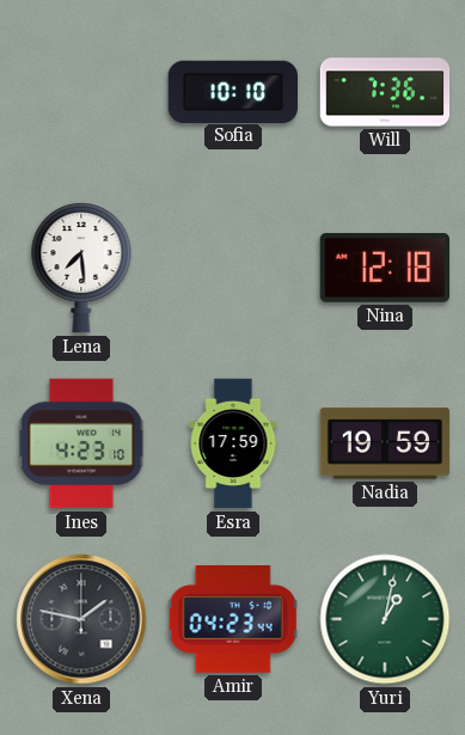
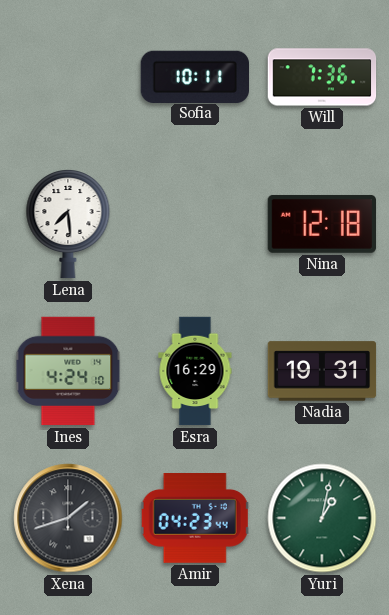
Sofia: 10:10 -> 10:11
Ines: 4:23 -> 4:24
Esra: 17:59 -> 16:29
Nadia: 19:59 -> 19:31
Xena: 1:47 -> 1:42
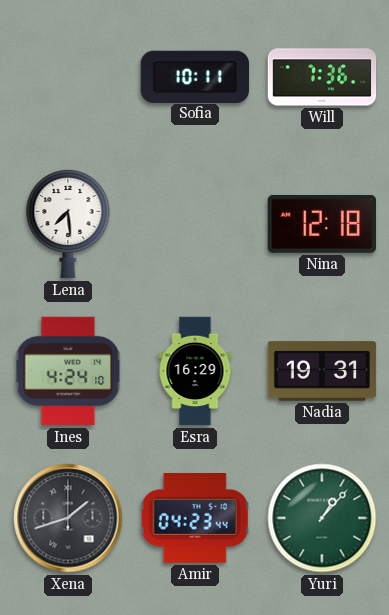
Yuri: 1:02 -> 1:07
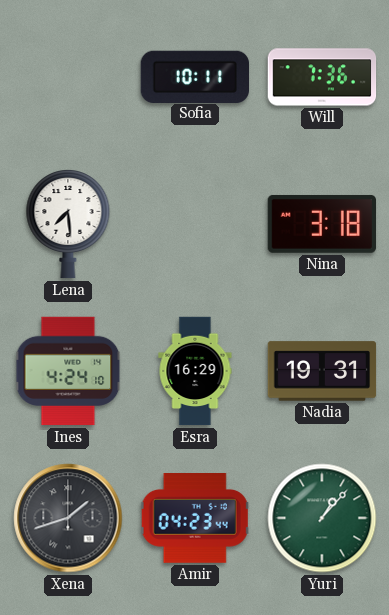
Nina: 12:18 -> 3:18
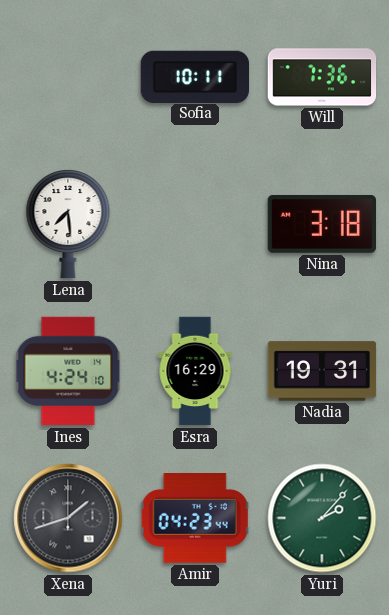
Yuri: 1:07 -> 2:07
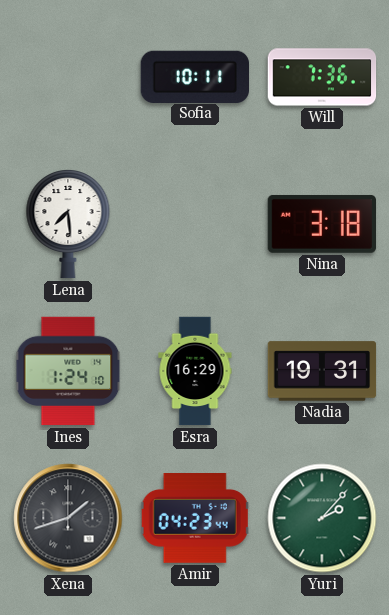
Ines: 4:24 -> 1:24
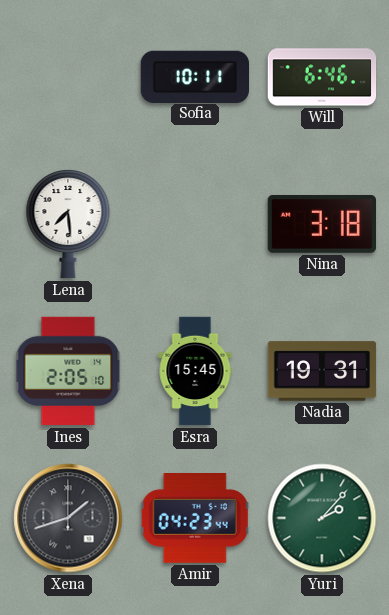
Will: 7:36 -> 6:46
Ines: 1:24 -> 2:05
Esra: 16:29 -> 15:45
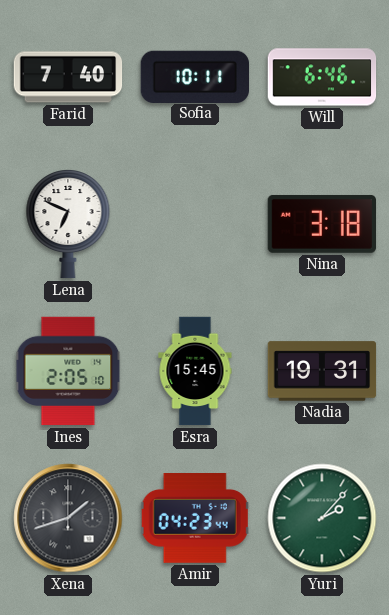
Farid: none -> 7:40
Lena: 7:29 -> 6:49
